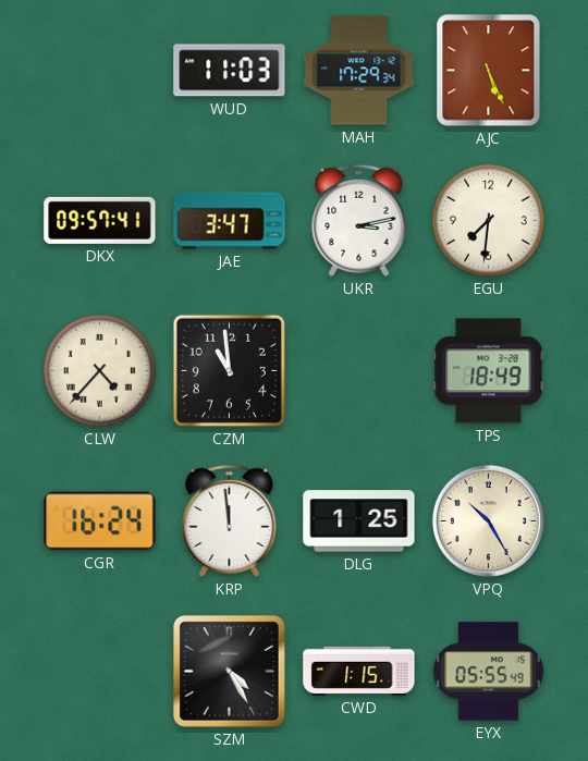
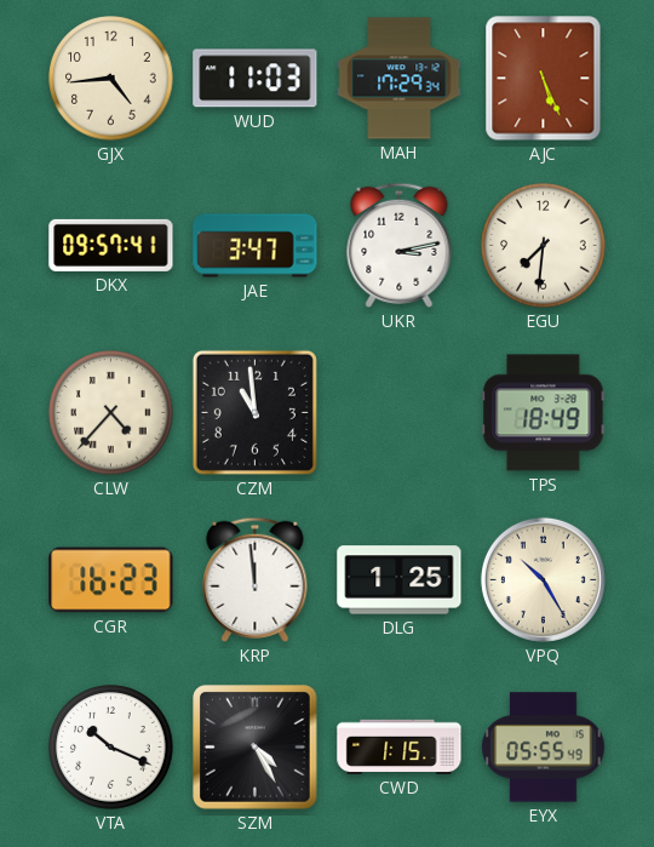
GJX: none -> 4:44
CGR: 16:24 -> 16:23
VTA: none -> 10:19
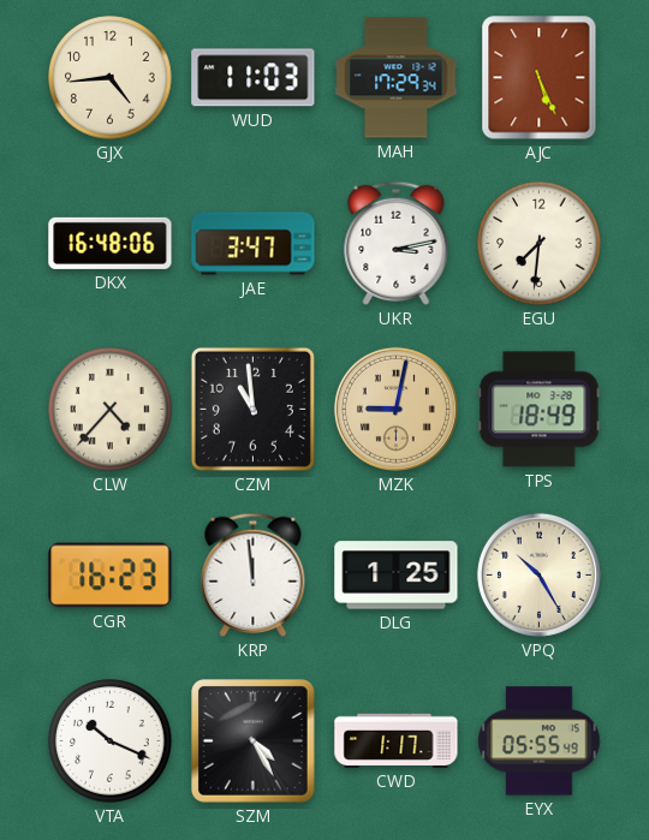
DKX: 09:57 -> 16:48
MZK: none -> 9:02
CWD: 1:15 -> 1:17
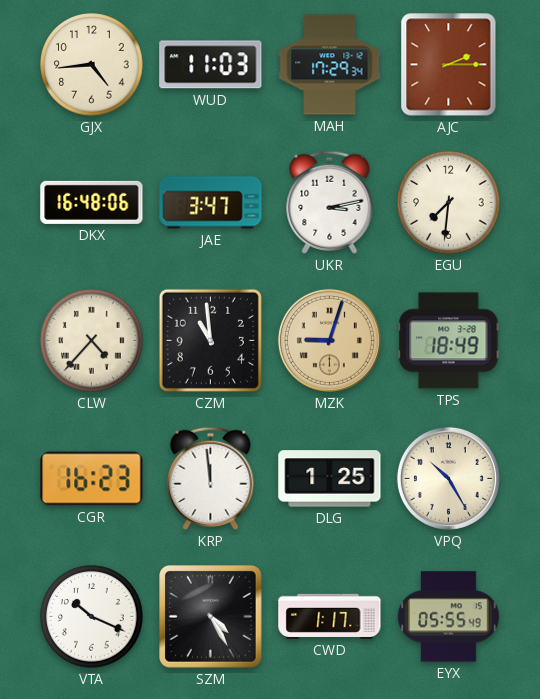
AJC: 5:26 -> 2:15
MZK: 9:02 -> 9:03
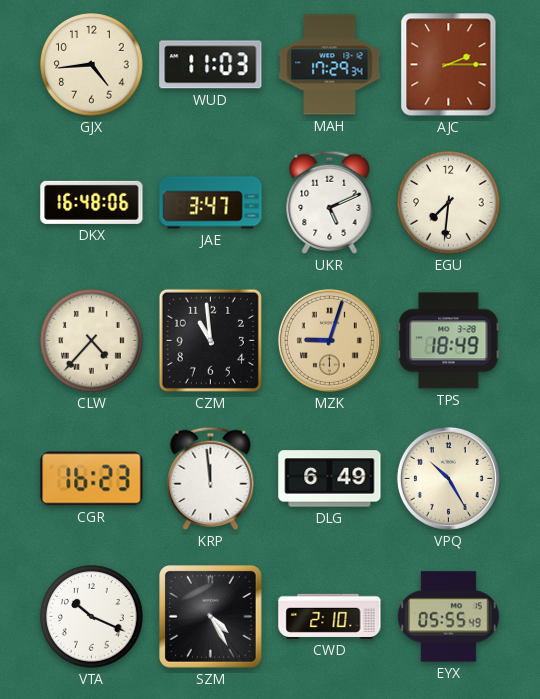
UKR: 3:13 -> 5:11
DLG: 1:25 -> 6:49
CWD: 1:17 -> 2:10
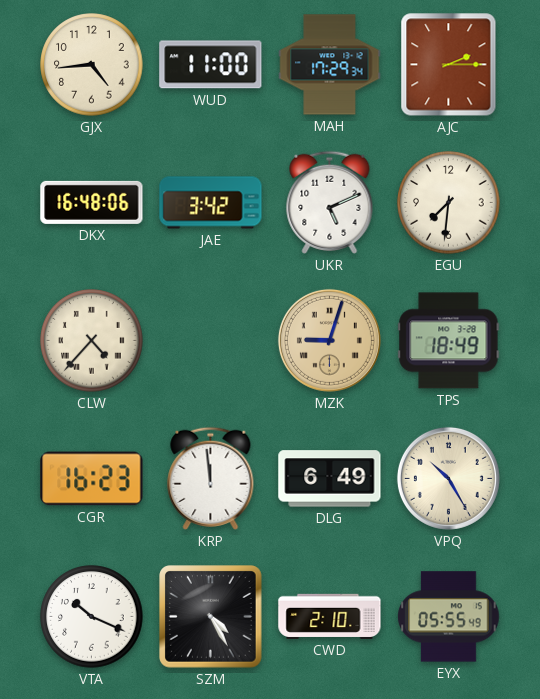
WUD: 11:03 -> 11:00
JAE: 3:47 -> 3:42
CZM: 10:59 -> none
